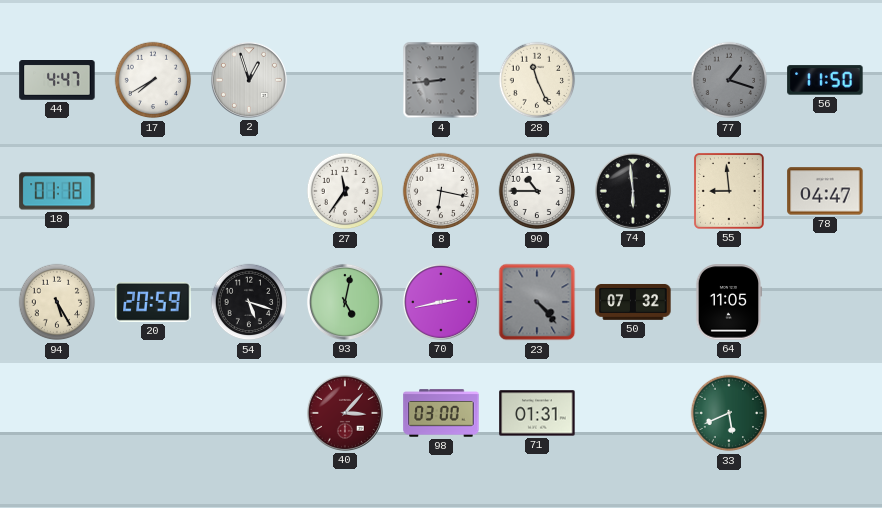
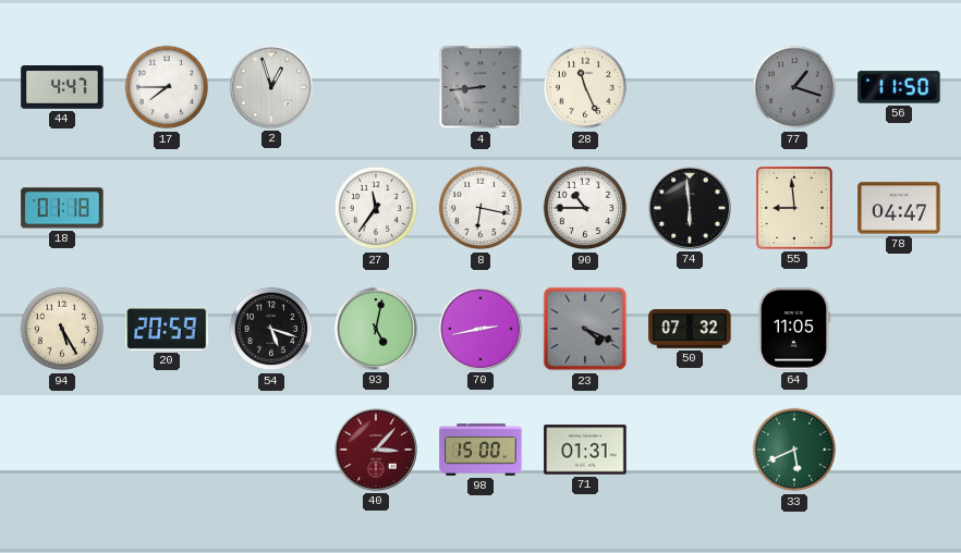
17: 7:40 -> 7:45
23: 4:23 -> 4:19
98: 03:00 -> 15:00
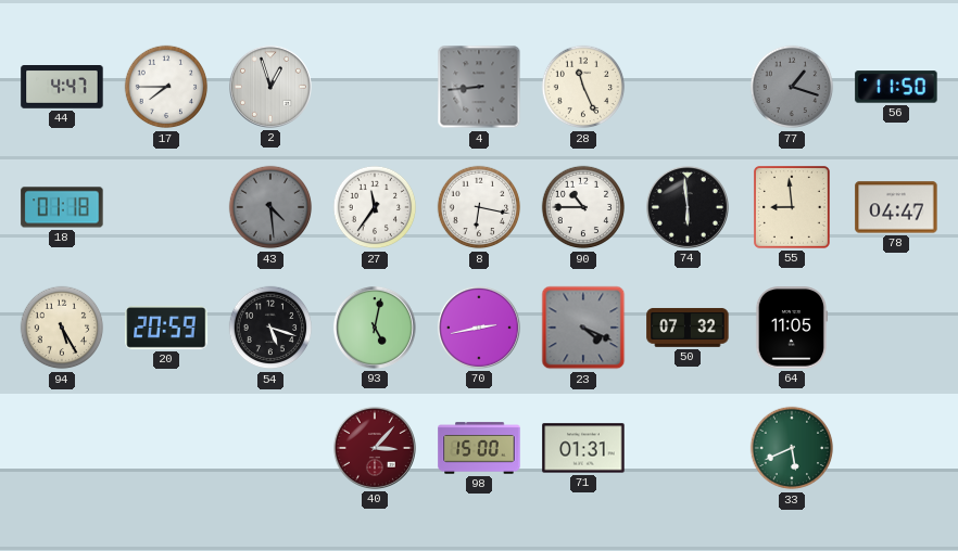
43: none -> 4:29
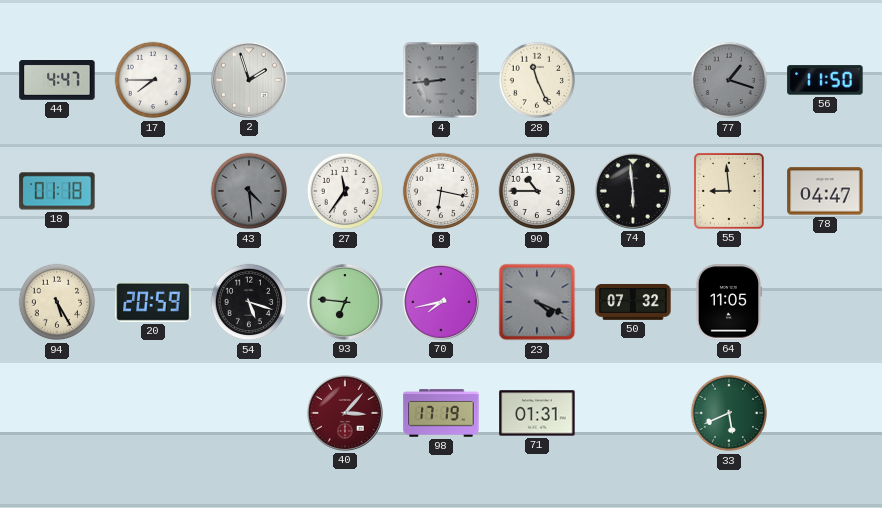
2: 12:57 -> 1:57
93: 5:02 -> 6:46
70: 2:43 -> 7:43
98: 15:00 -> 17:19
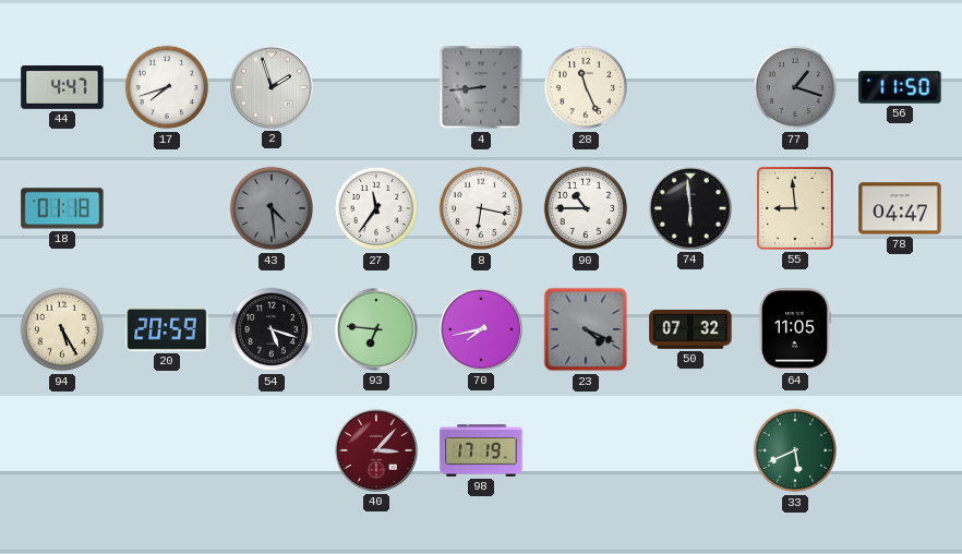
17: 7:45 -> 7:42
71: 01:31 -> none
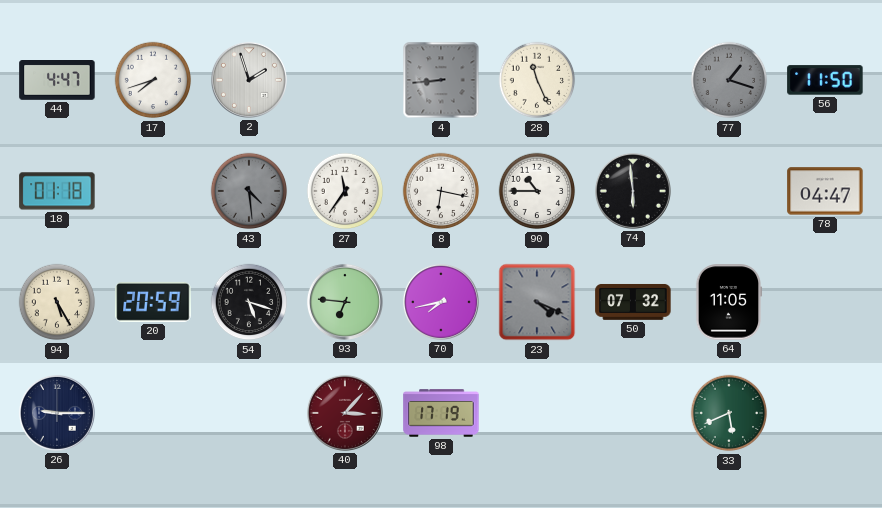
55: 8:59 -> none
26: none -> 9:15
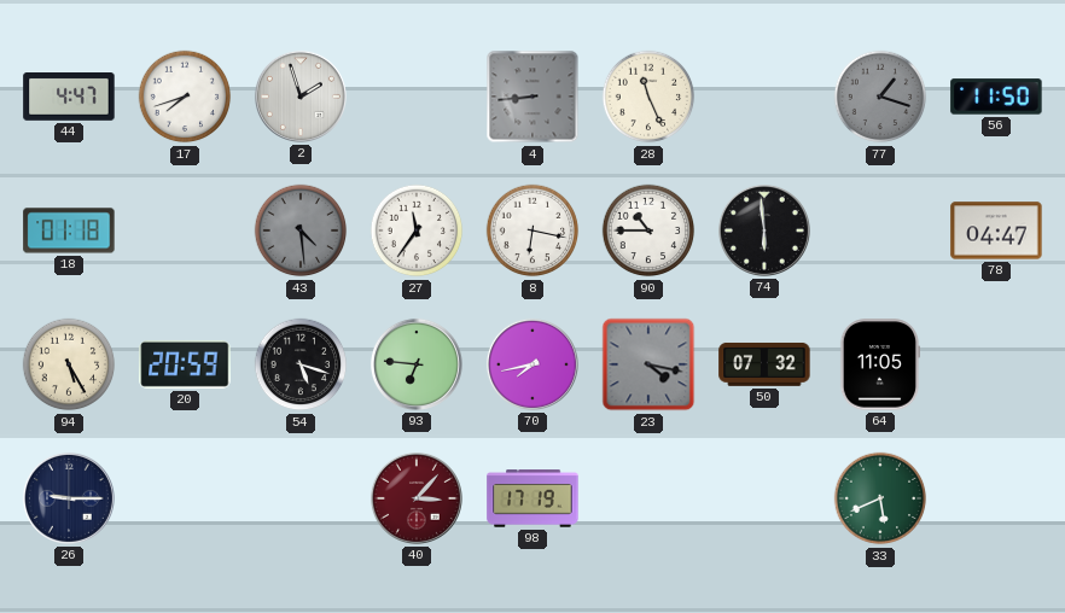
23: 4:19 -> 4:17
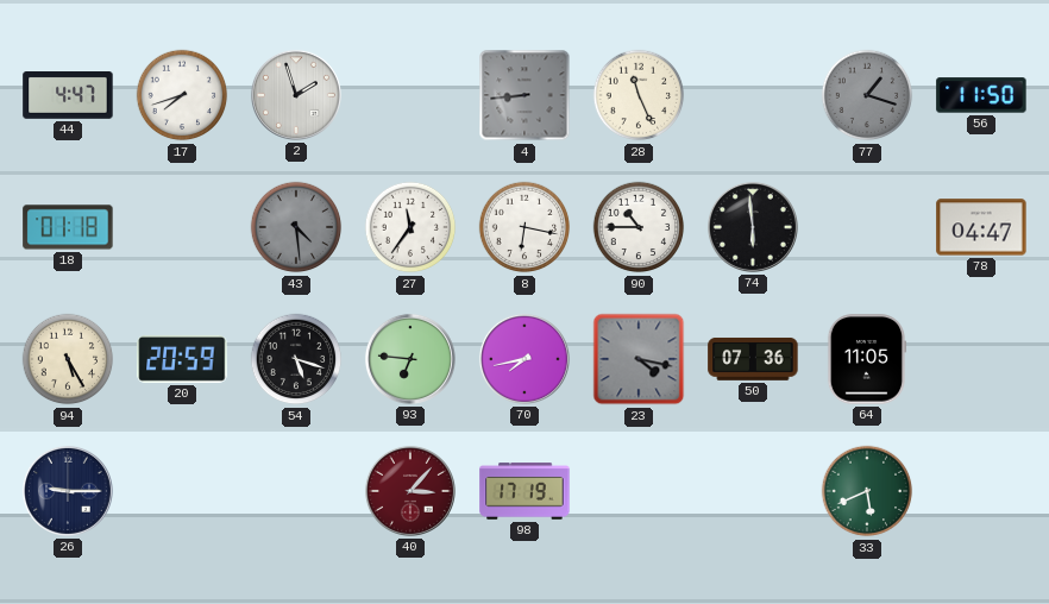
50: 07:32 -> 07:36
